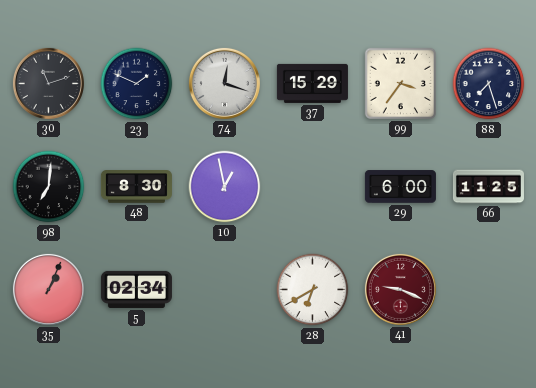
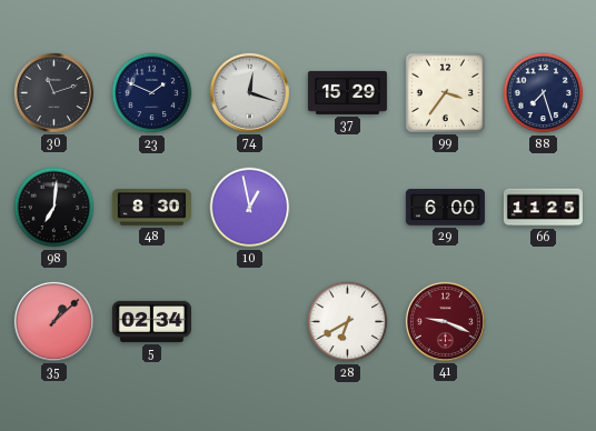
35: 1:04 -> 1:08
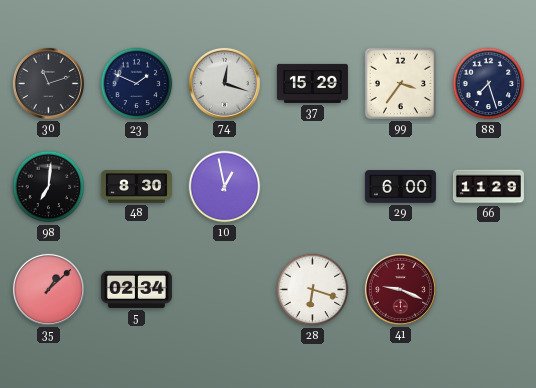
66: 11:25 -> 11:29
28: 6:40 -> 6:18
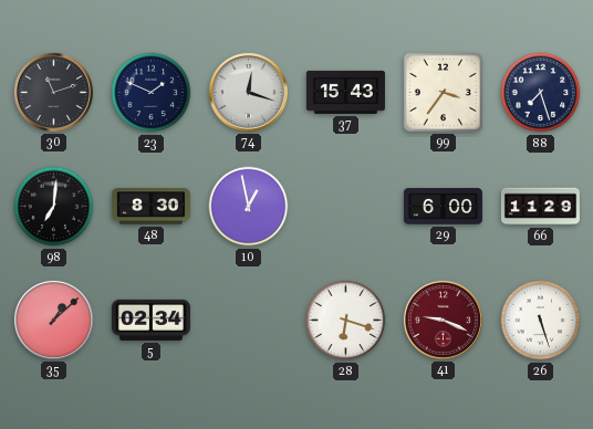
37: 15:29 -> 15:43
26: none -> 5:27
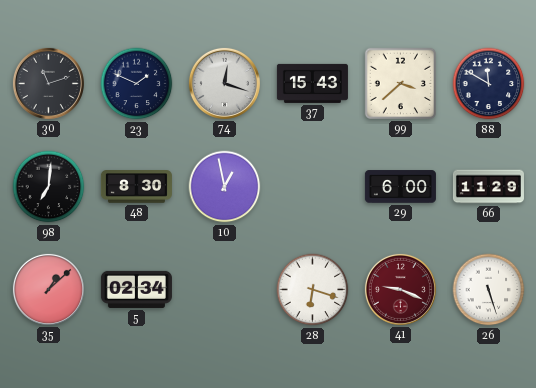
99: 3:36 -> 3:38
88: 7:27 -> 11:50
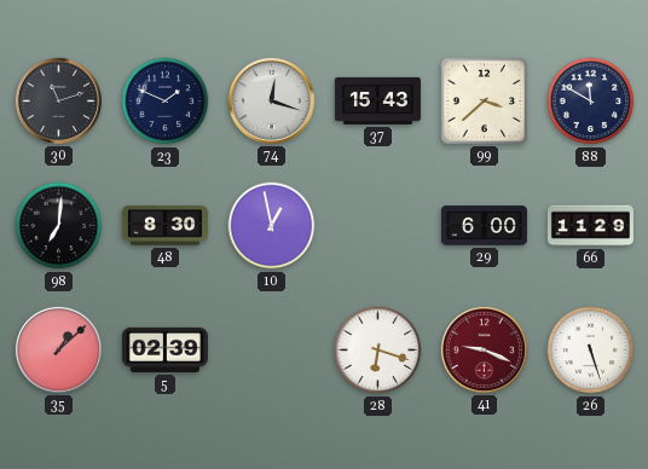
5: 02:34 -> 02:39
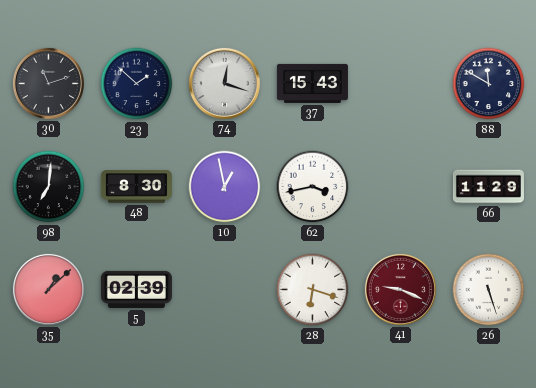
23: 1:49 -> 1:52
99: 3:38 -> none
62: none -> 3:43
29: 6:00 -> none
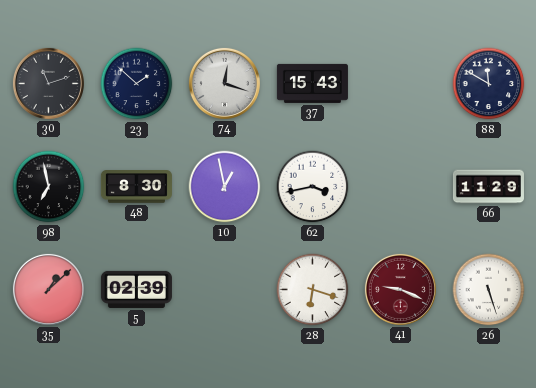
98: 7:01 -> 6:58
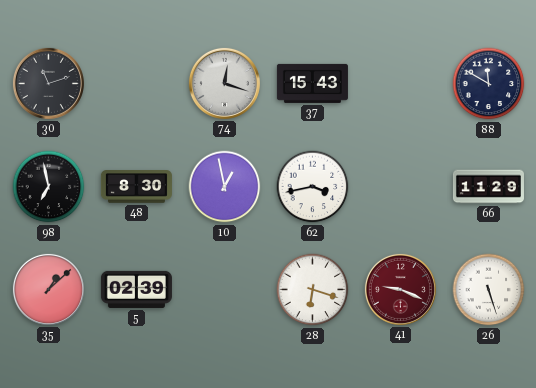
23: 1:52 -> none
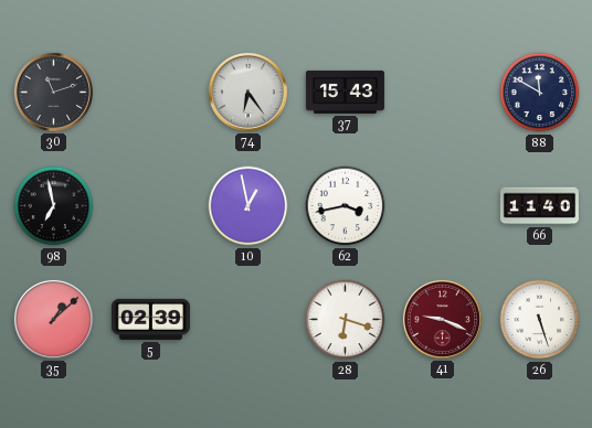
74: 12:18 -> 6:24
48: 8:30 -> none
66: 11:29 -> 11:40
